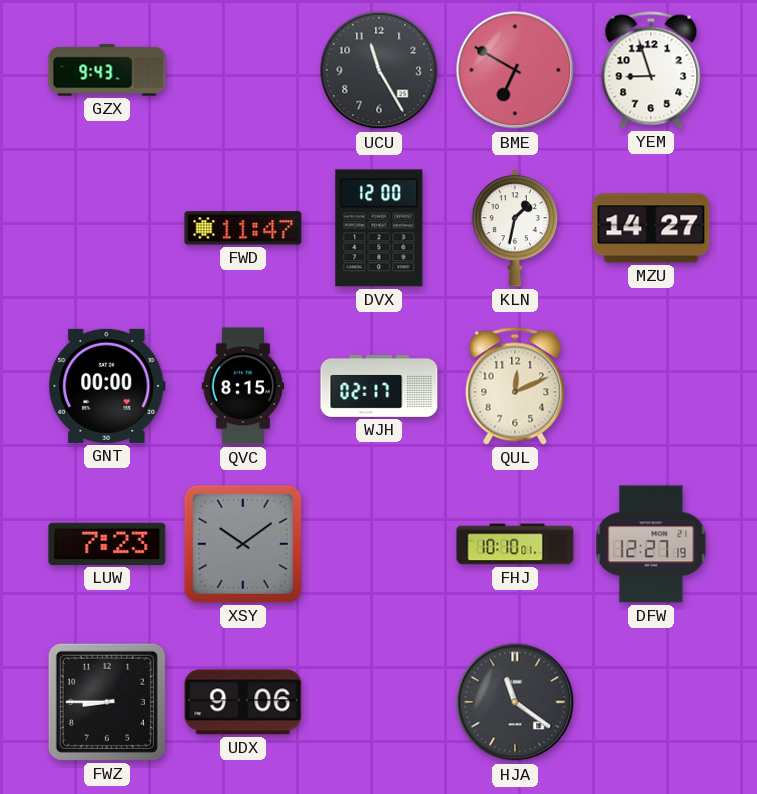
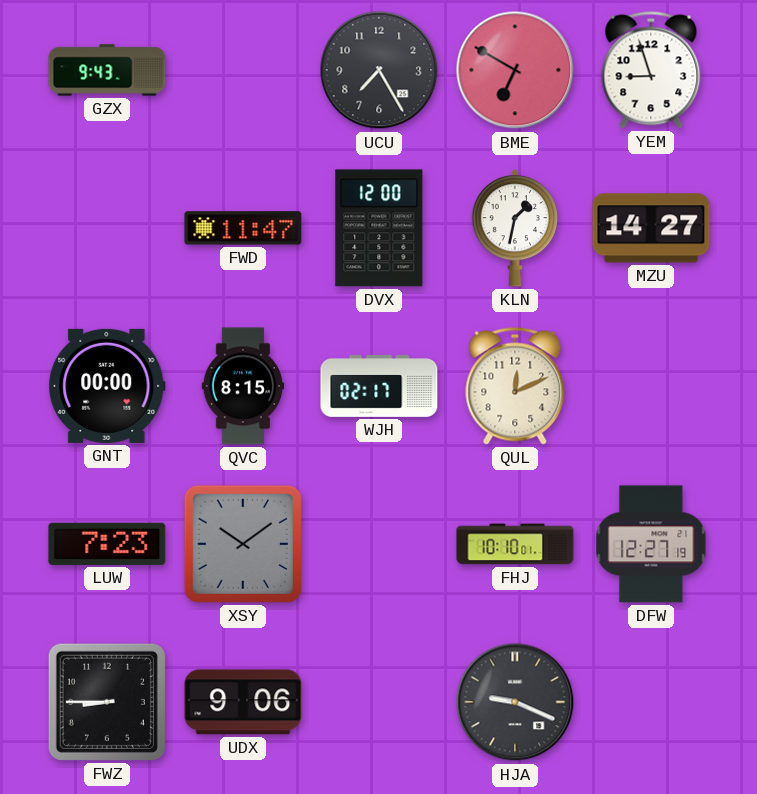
UCU: 11:25 -> 7:25
HJA: 11:21 -> 9:19
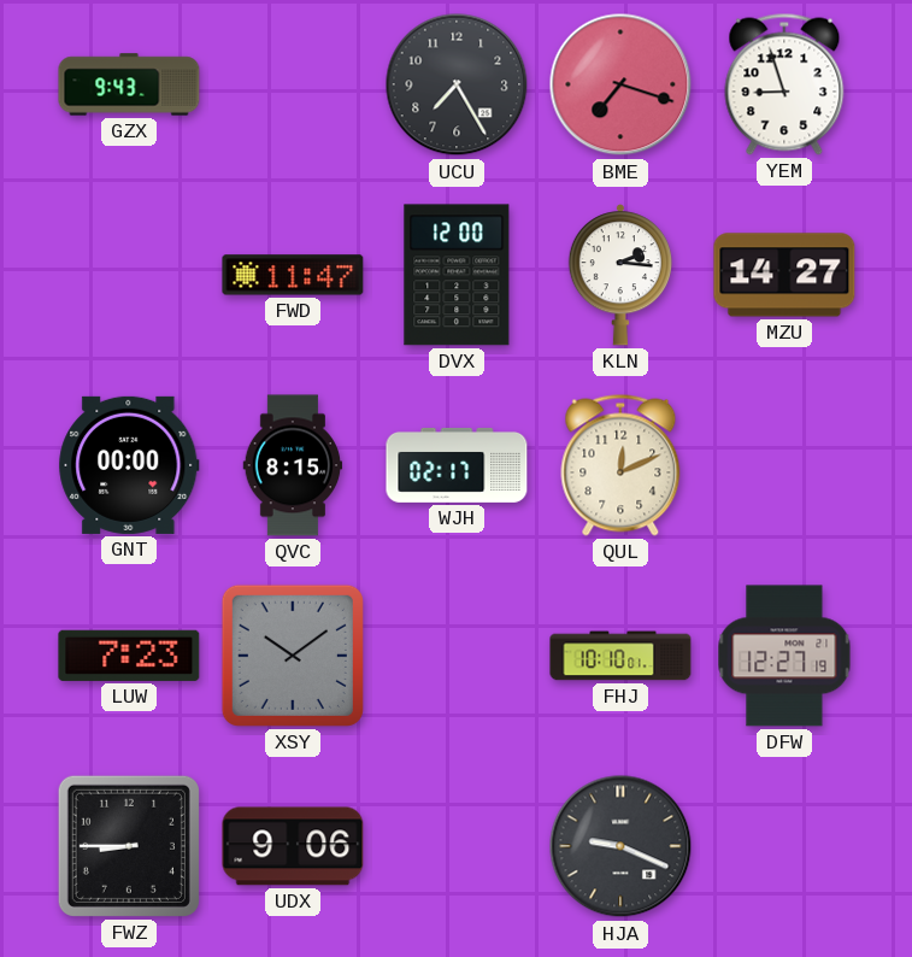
BME: 6:50 -> 7:18
KLN: 1:32 -> 2:16
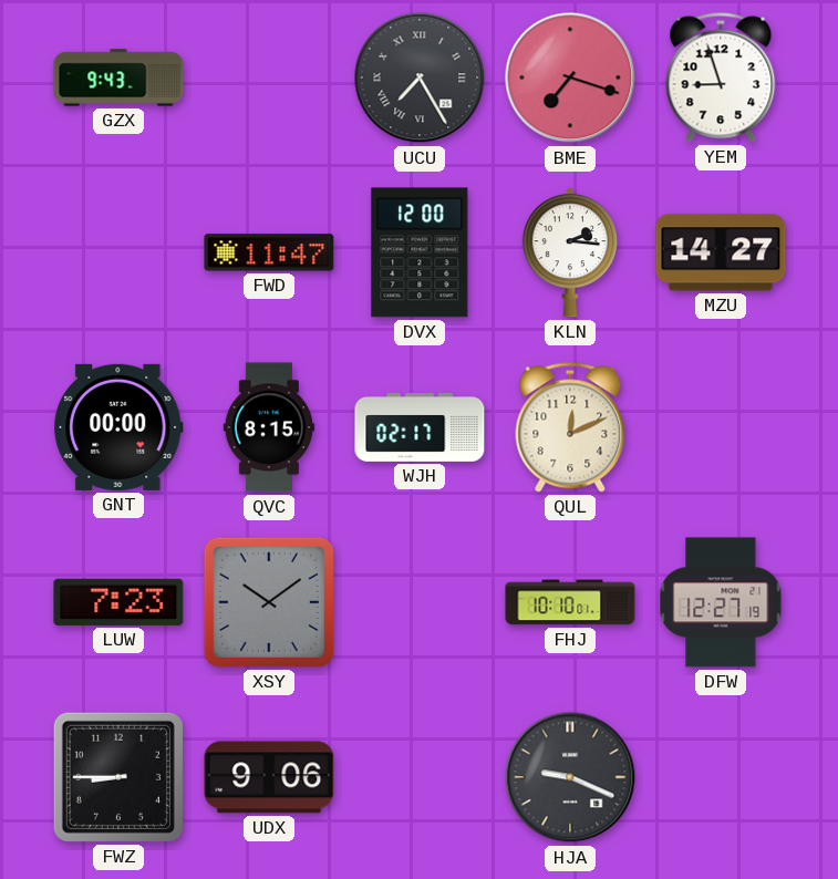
UCU numerals: Arabic -> Roman
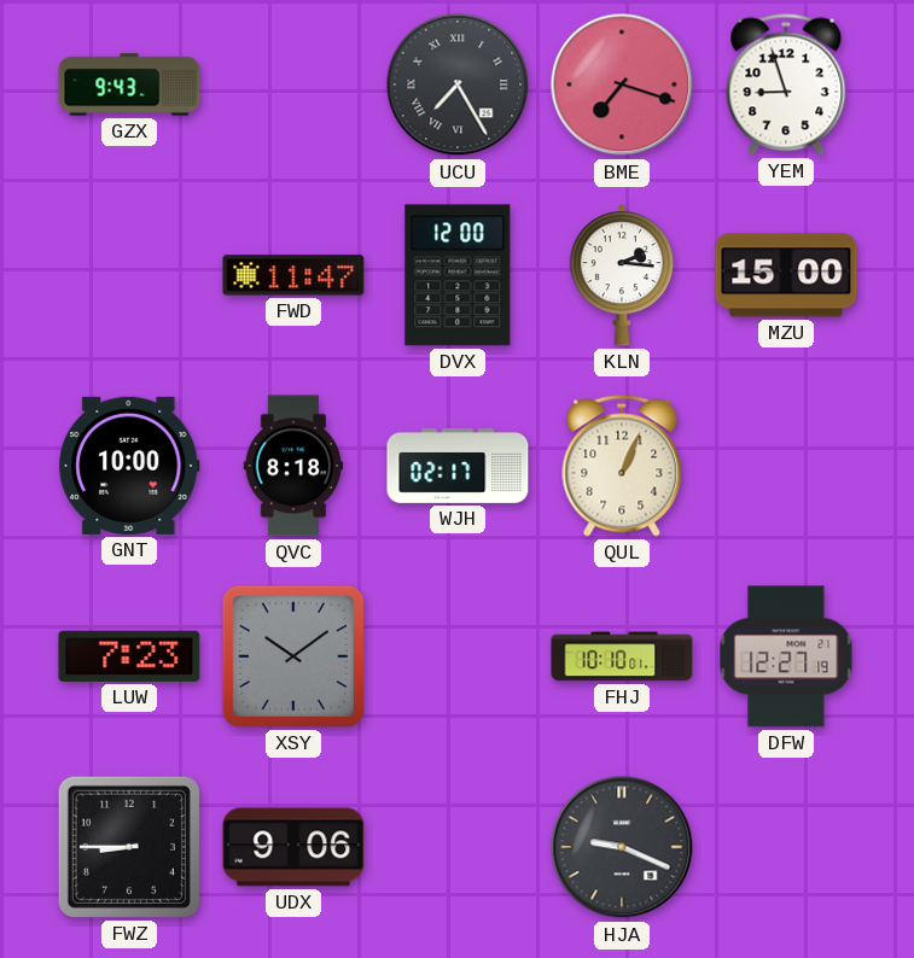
MZU: 14:27 -> 15:00
GNT: 00:00 -> 10:00
QVC: 8:15 -> 8:18
QUL: 12:11 -> 1:04
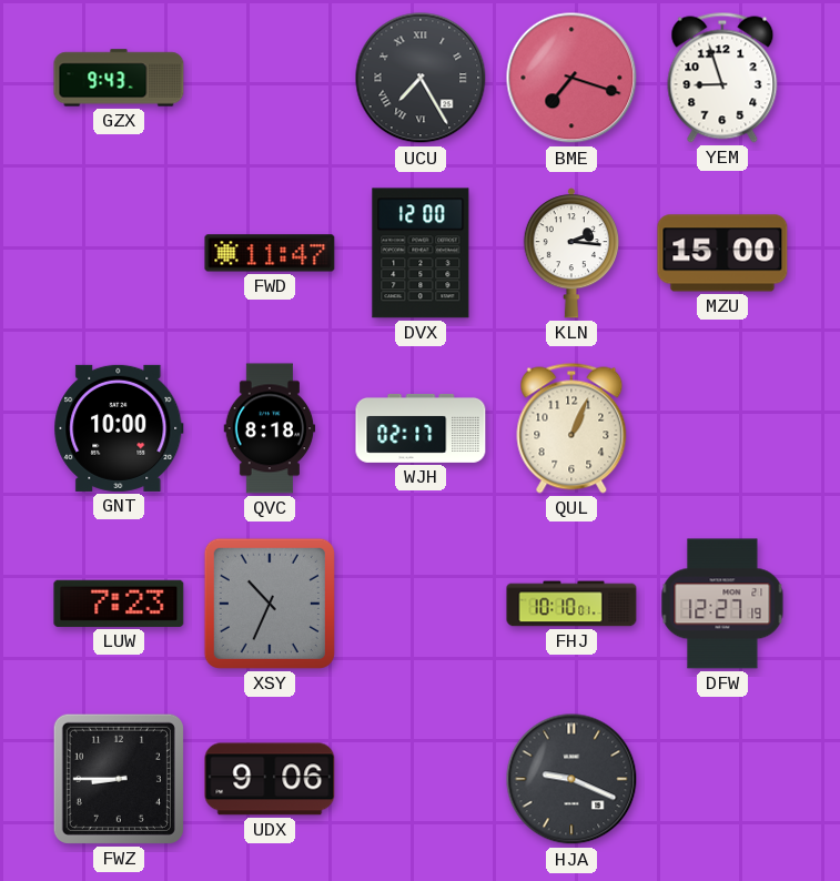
XSY: 10:09 -> 10:34
